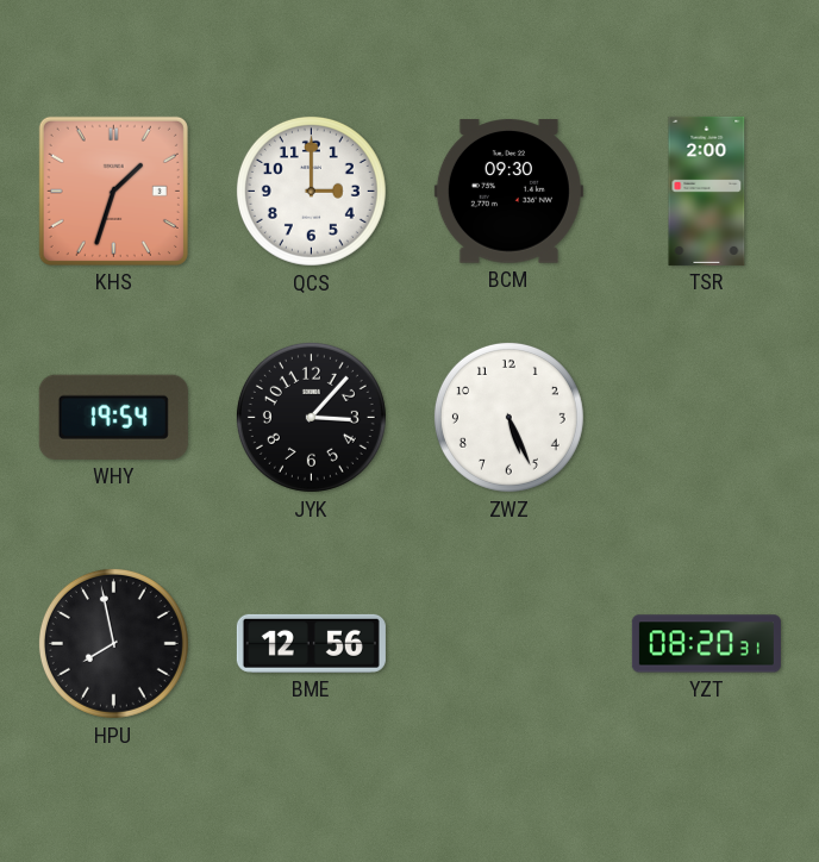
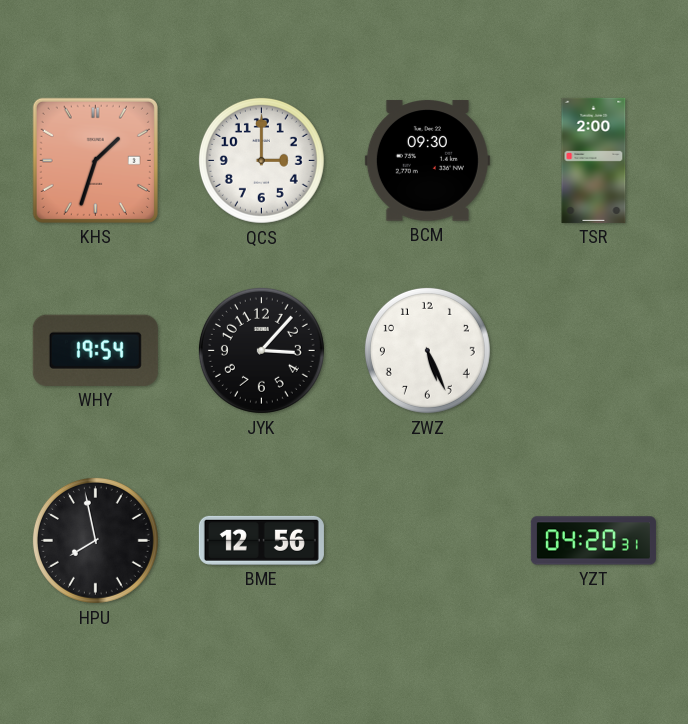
YZT: 08:20 -> 04:20
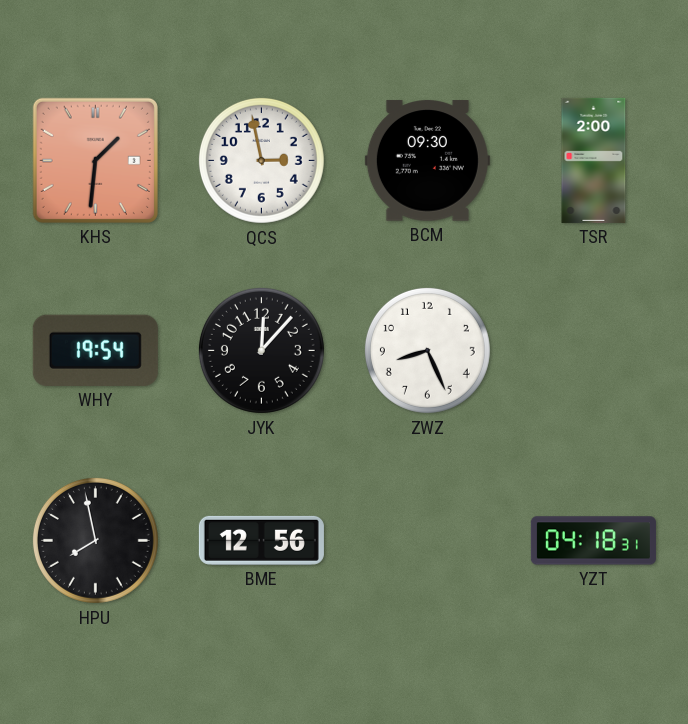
KHS: 1:33 -> 1:31
QCS: 3:00 -> 2:58
JYK: 3:07 -> 12:07
ZWZ: 5:26 -> 8:26
YZT: 04:20 -> 04:18
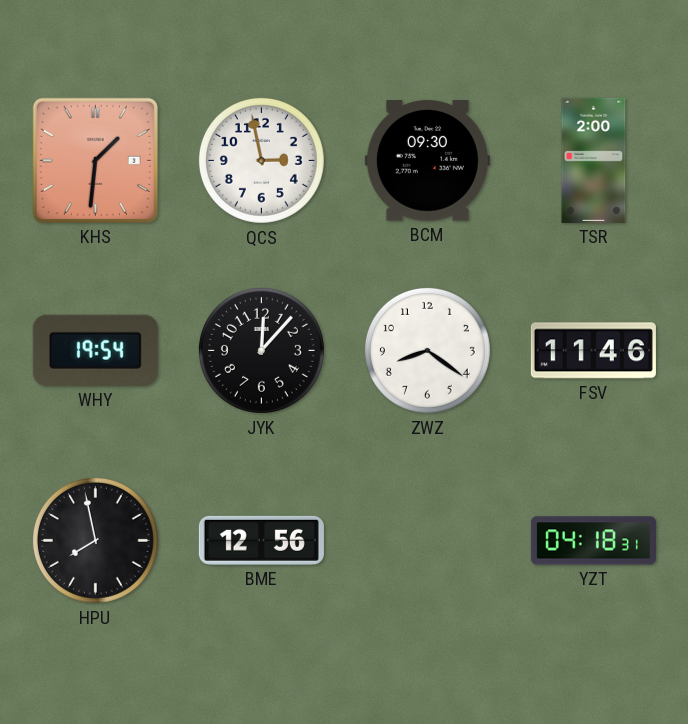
ZWZ: 8:26 -> 8:21
FSV: none -> 11:46
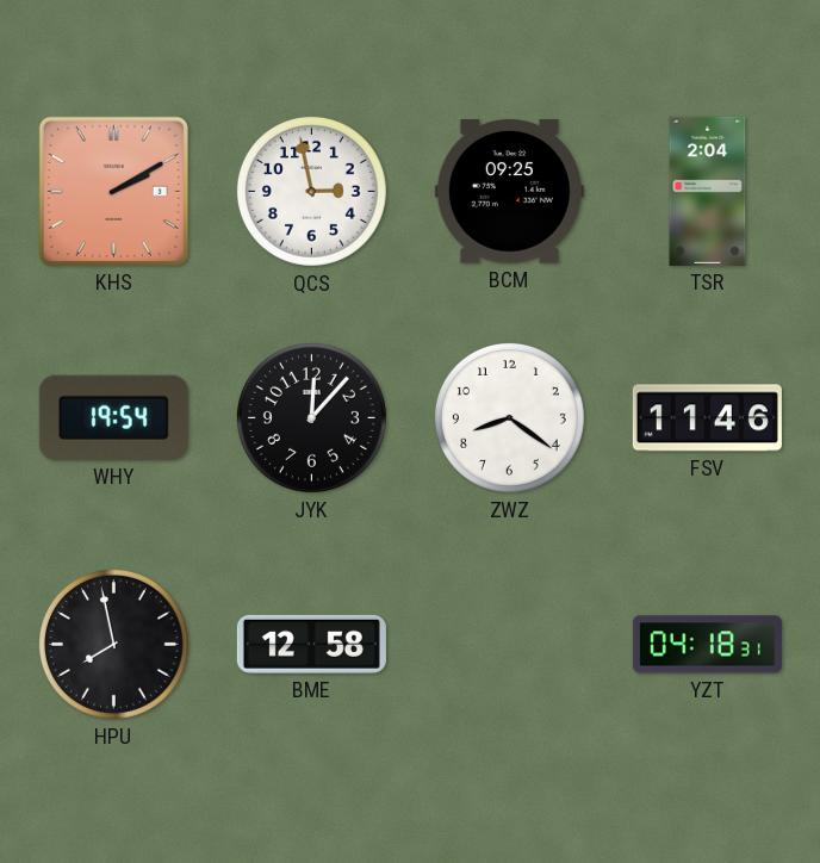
KHS: 1:31 -> 2:10
BCM: 09:30 -> 09:25
TSR: 2:00 -> 2:04
BME: 12:56 -> 12:58
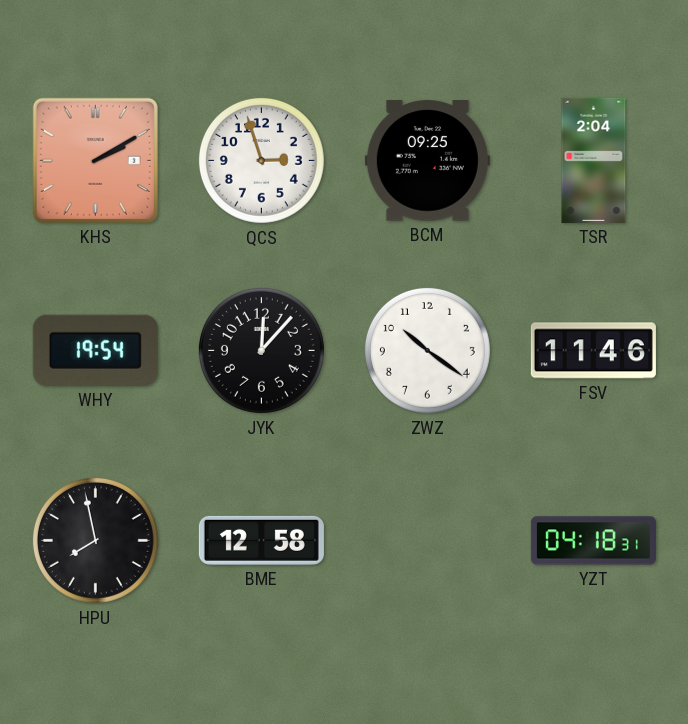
QCS: 2:58 -> 2:57
ZWZ: 8:21 -> 10:21
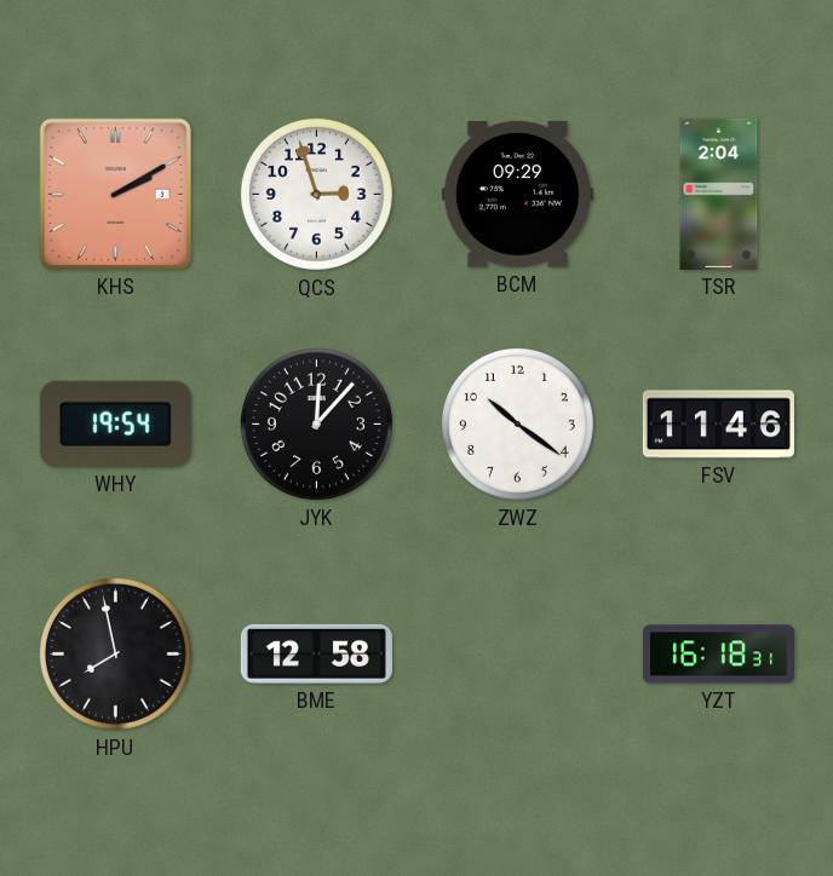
BCM: 09:25 -> 09:29
YZT: 04:18 -> 16:18
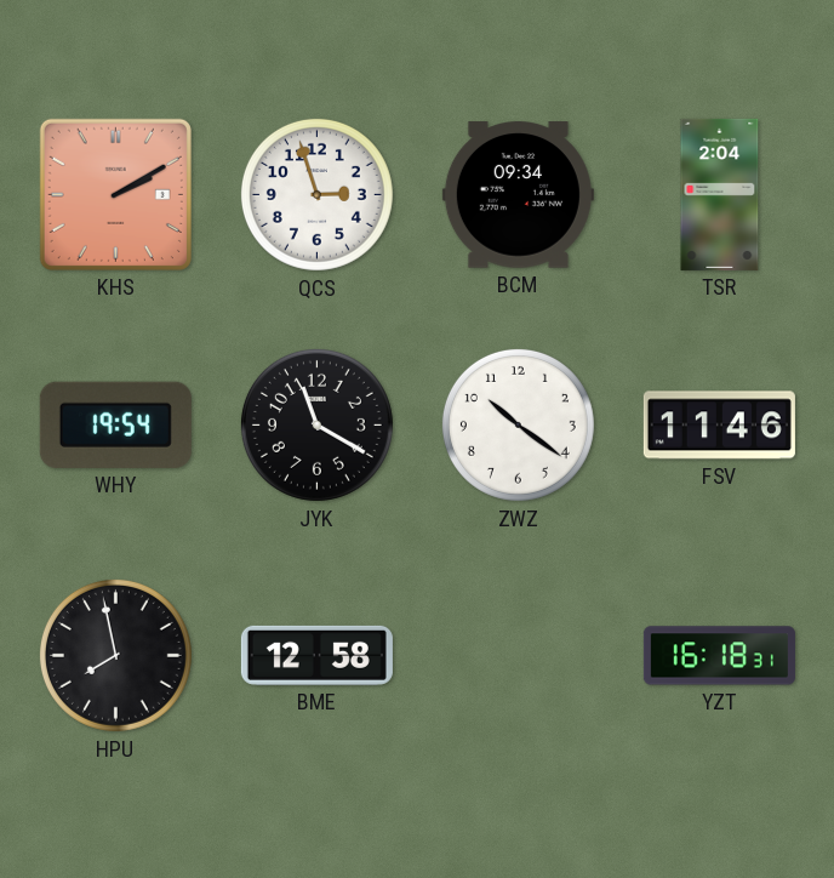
BCM: 09:29 -> 09:34
JYK: 12:07 -> 11:20
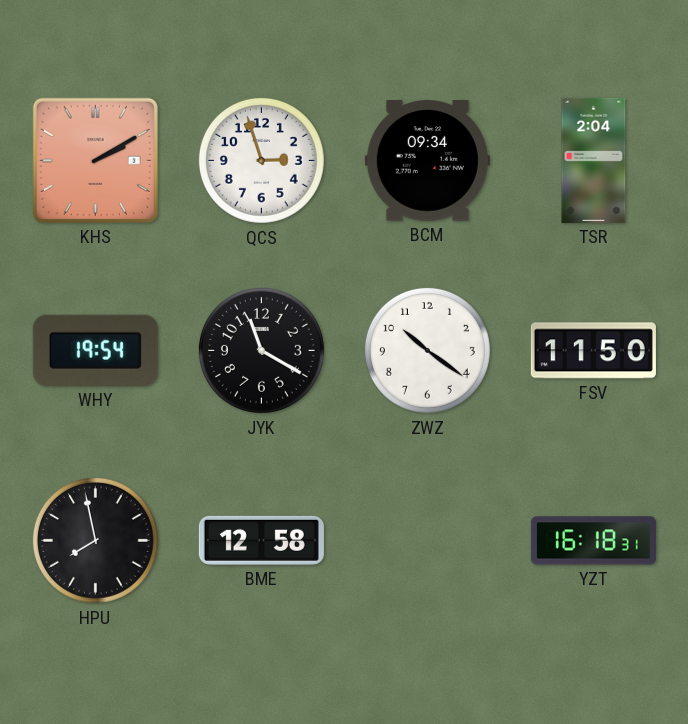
FSV: 11:46 -> 11:50
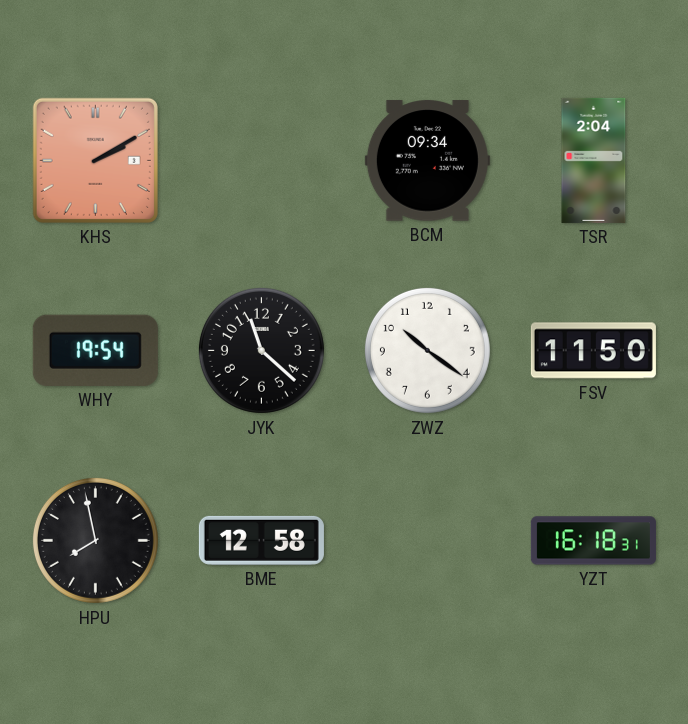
QCS: 2:57 -> none
JYK: 11:20 -> 11:22
